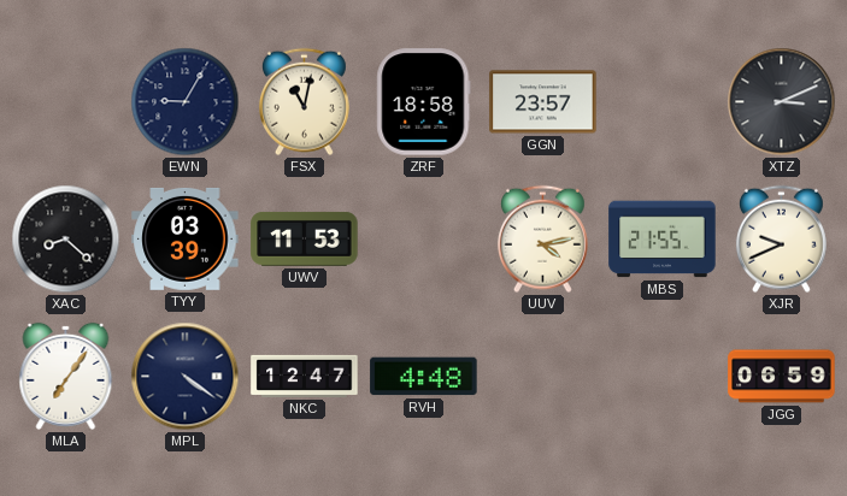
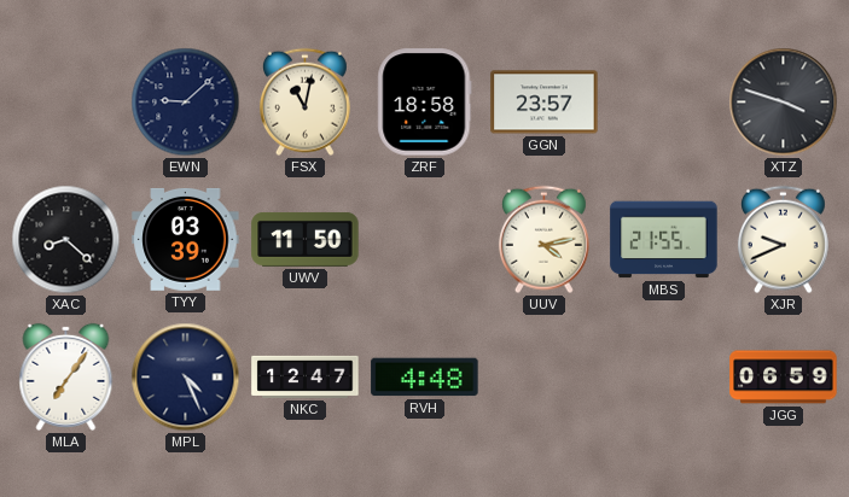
EWN: 9:05 -> 9:08
XTZ: 3:11 -> 3:48
UWV: 11:53 -> 11:50
MPL: 4:21 -> 4:26
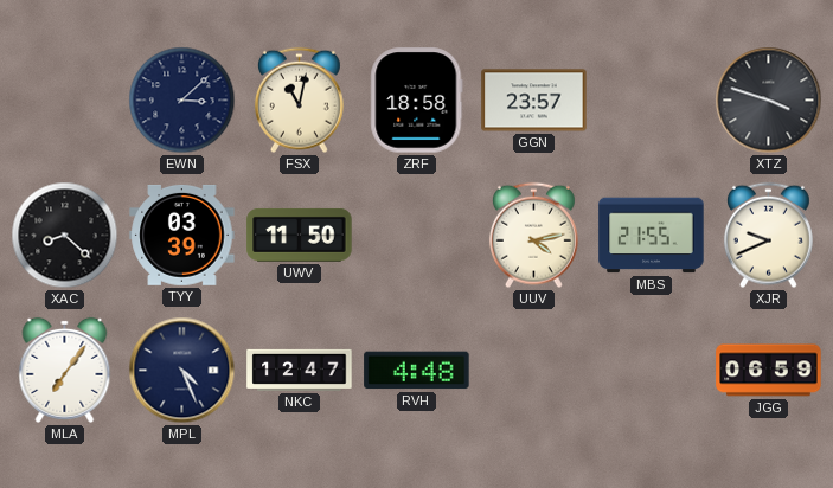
EWN: 9:08 -> 3:08
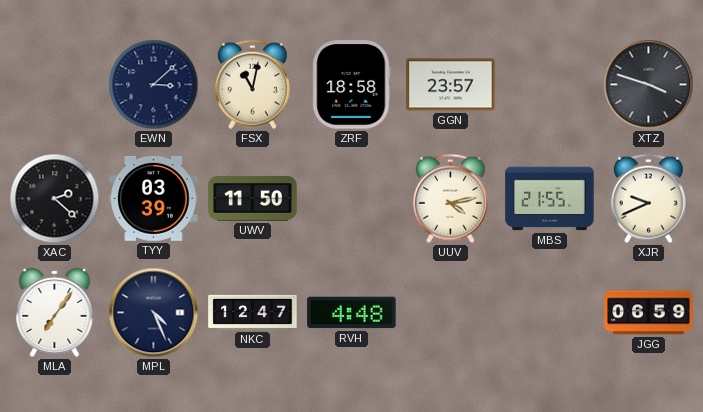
XAC: 8:22 -> 2:22
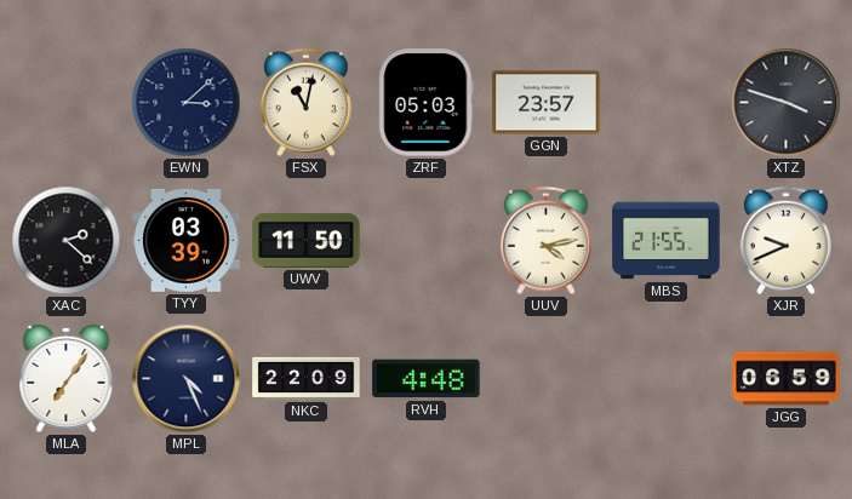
ZRF: 18:58 -> 05:03
NKC: 12:47 -> 22:09
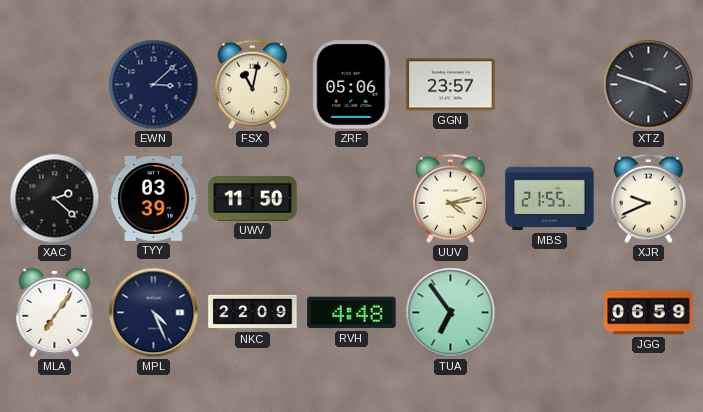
ZRF: 05:03 -> 05:06
TUA: none -> 6:54
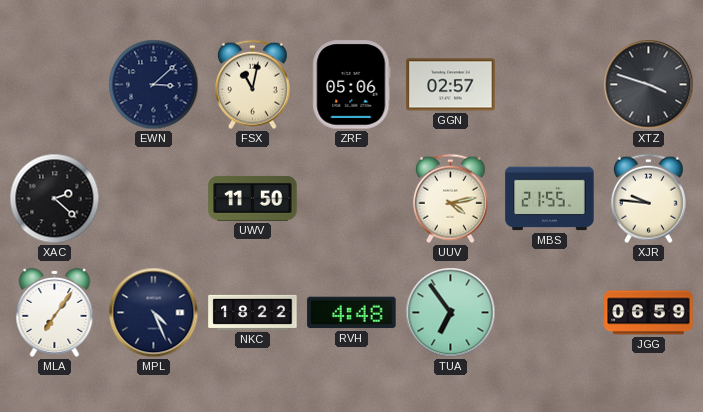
GGN: 23:57 -> 02:57
TYY: 03:39 -> none
XJR: 9:41 -> 9:46
NKC: 22:09 -> 18:22
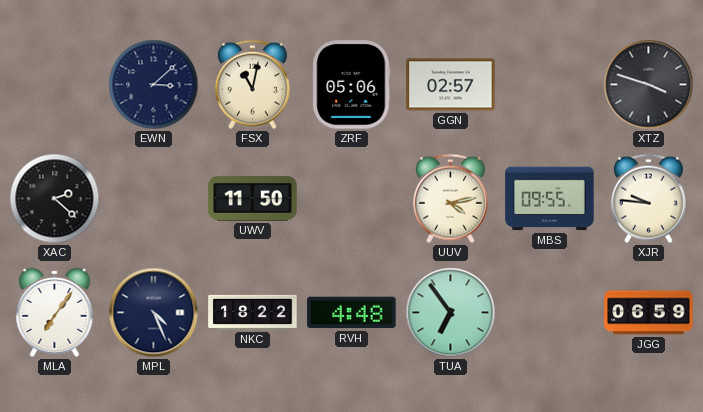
MBS: 21:55 -> 09:55
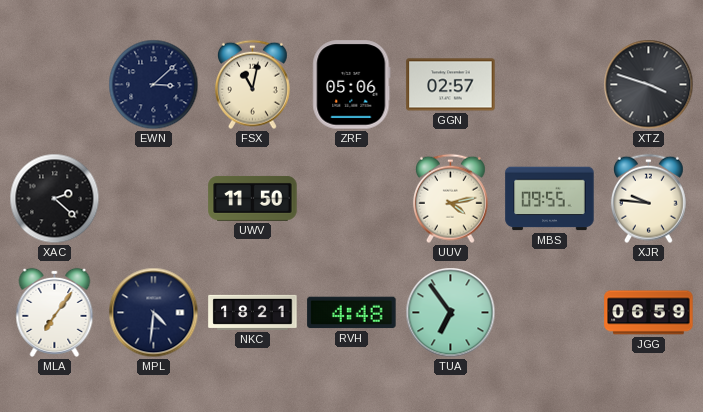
MPL: 4:26 -> 4:31
NKC: 18:22 -> 18:21
